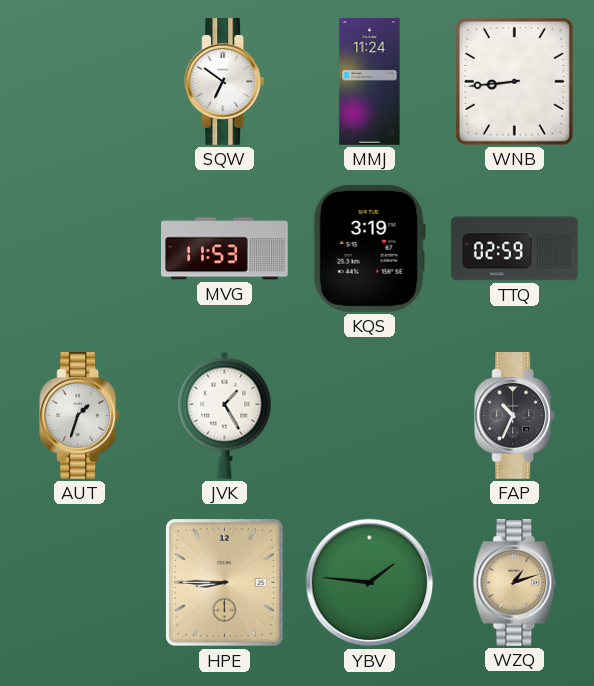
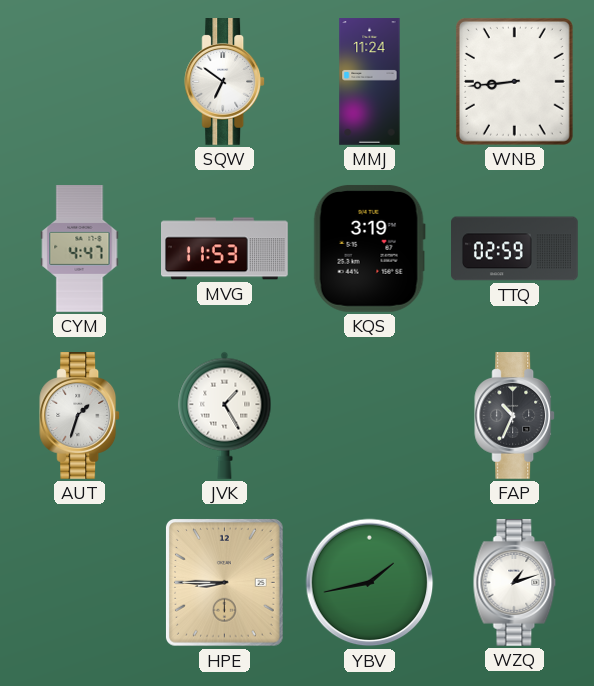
CYM: none -> 4:47
YBV: 1:46 -> 1:43
WZQ dial: champagne -> white
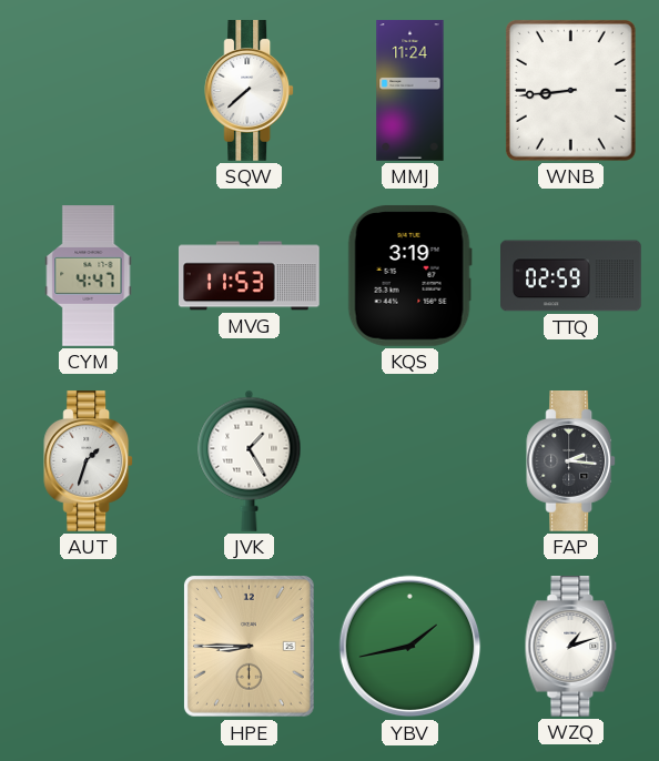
SQW: 6:51 -> 7:38
FAP: 10:34 -> 2:16
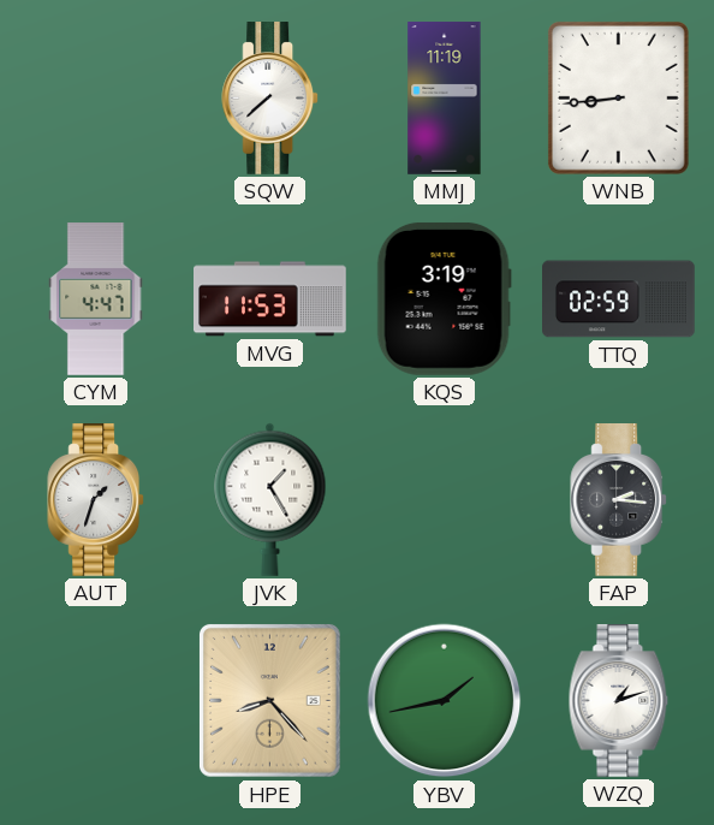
MMJ: 11:24 -> 11:19
HPE: 8:45 -> 8:23
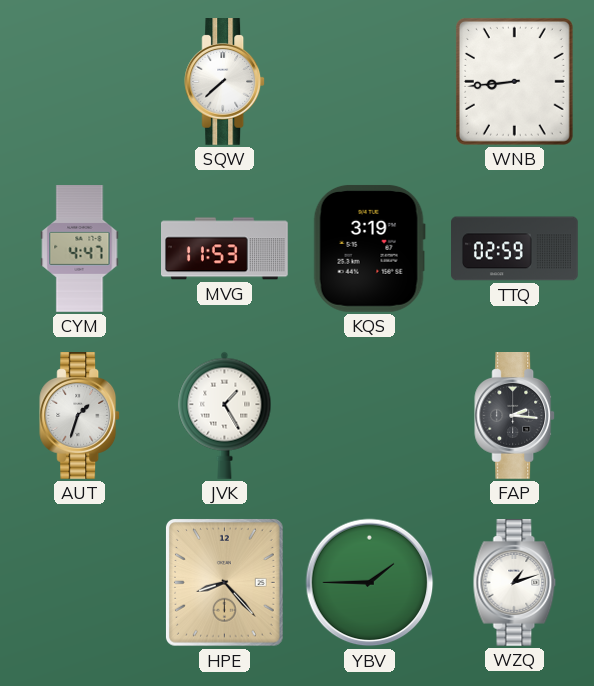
MMJ: 11:19 -> none
YBV: 1:43 -> 1:45
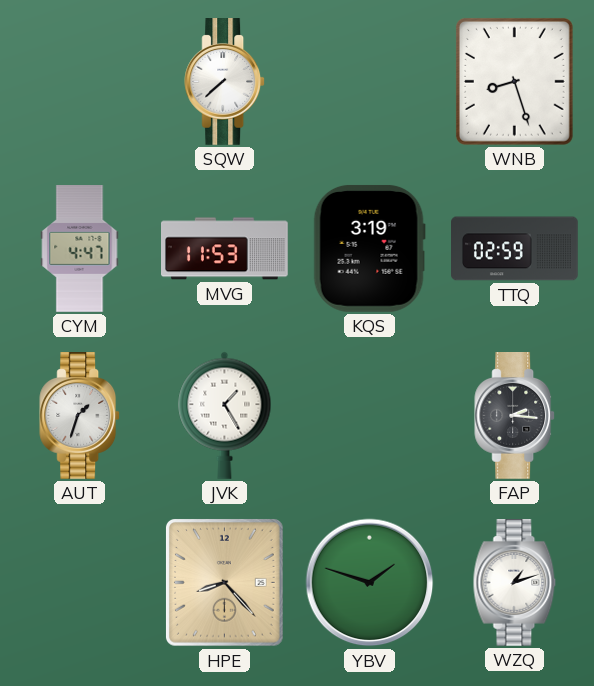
WNB: 8:44 -> 8:27
YBV: 1:45 -> 1:48
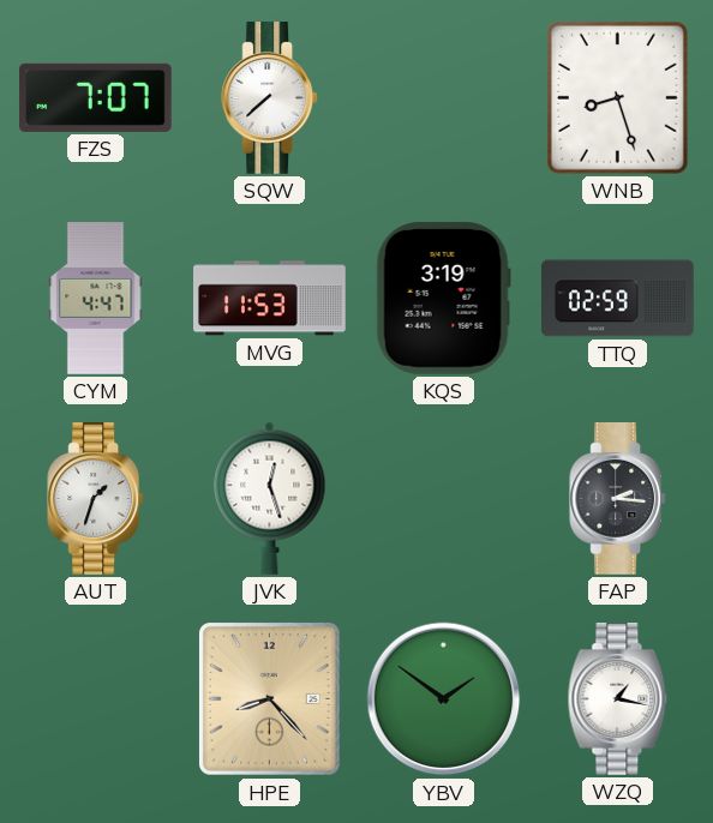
FZS: none -> 7:07
JVK: 1:25 -> 12:27
YBV: 1:48 -> 1:51
WZQ: 1:12 -> 1:17
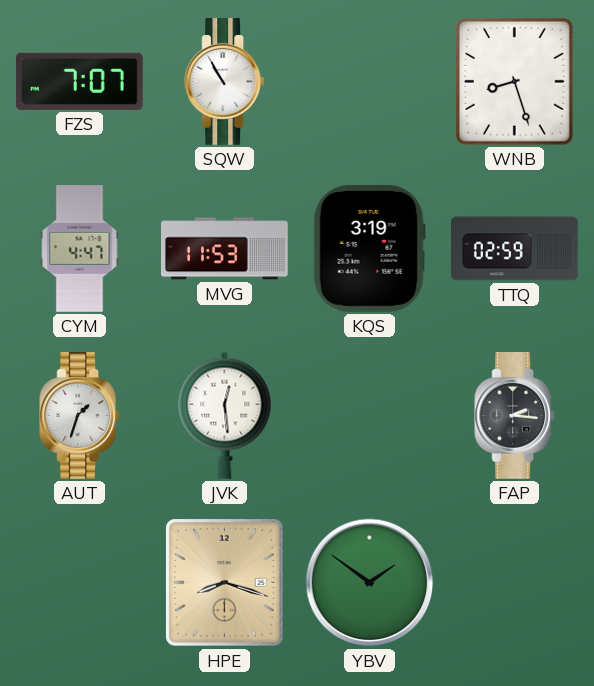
SQW: 7:38 -> 10:55
JVK: 12:27 -> 12:29
HPE: 8:23 -> 8:18
WZQ: 1:17 -> none
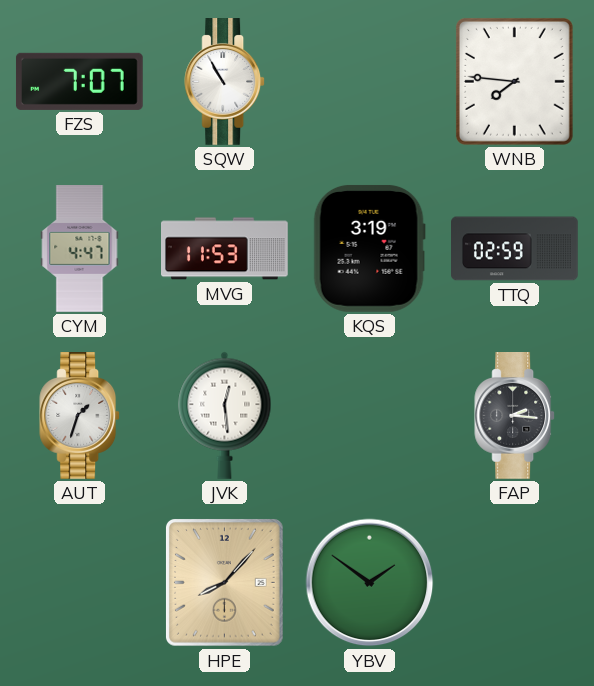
WNB: 8:27 -> 7:46
HPE: 8:18 -> 8:07
